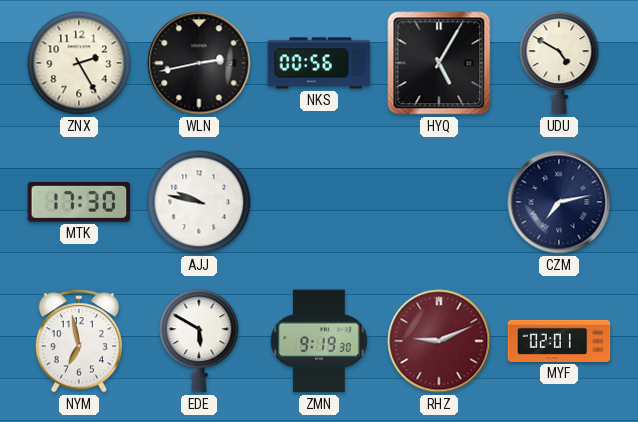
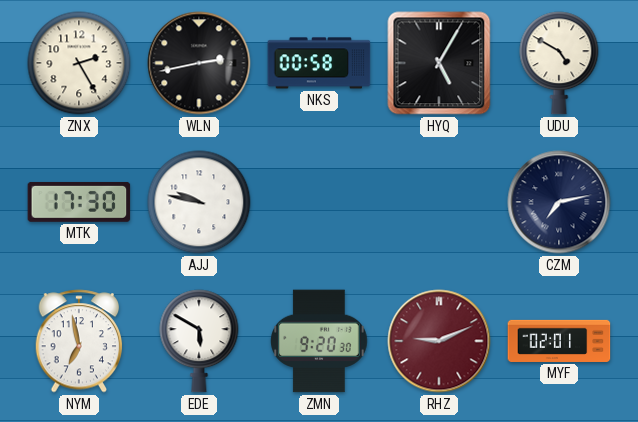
NKS: 00:56 -> 00:58
ZMN: 9:19 -> 9:20
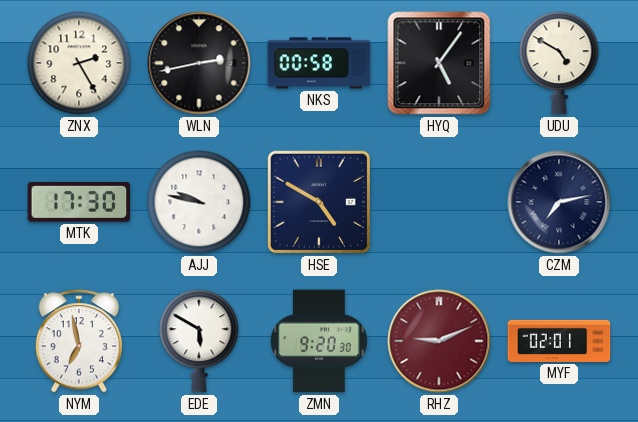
HYQ: 5:05 -> 5:06
HSE: none -> 4:50
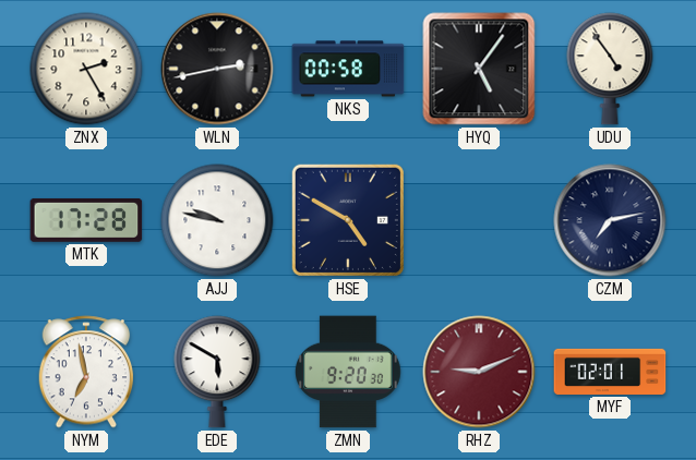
UDU: 4:50 -> 4:54
MTK: 17:30 -> 17:28
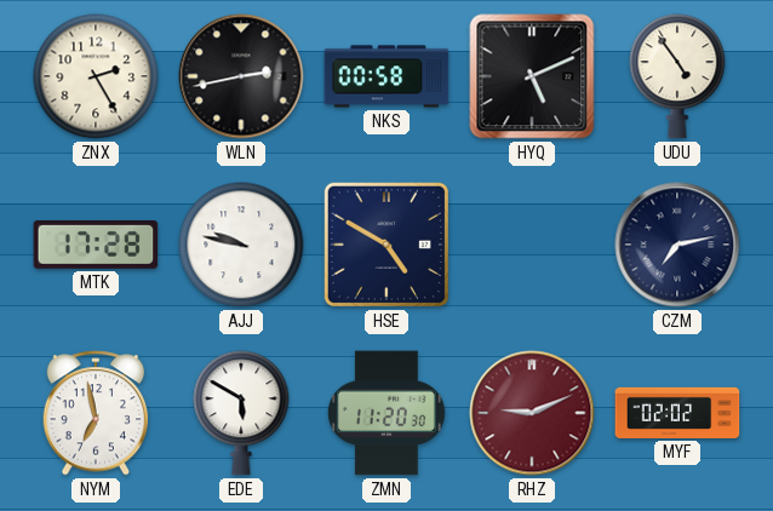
HYQ: 5:06 -> 5:11
ZMN: 9:20 -> 11:20
MYF: 02:01 -> 02:02
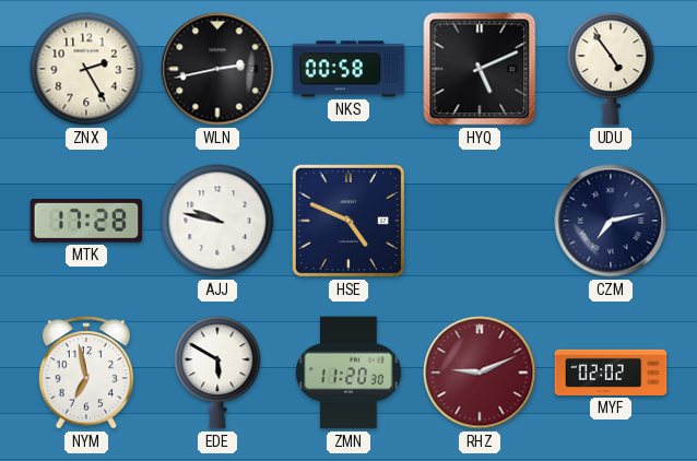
HSE: 4:50 -> 4:49
